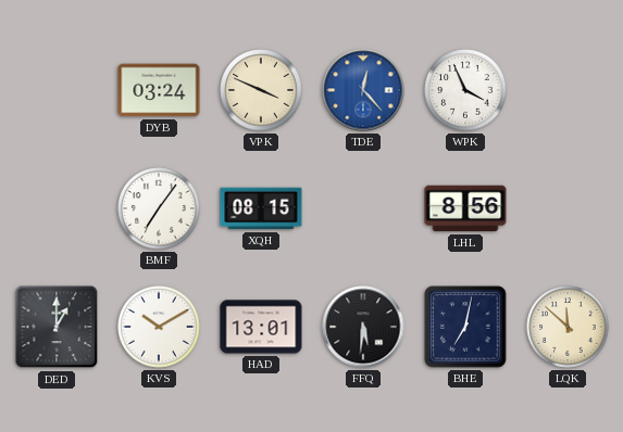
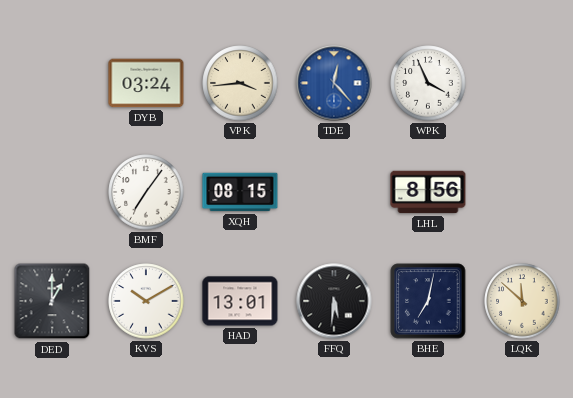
VPK: 3:49 -> 3:44
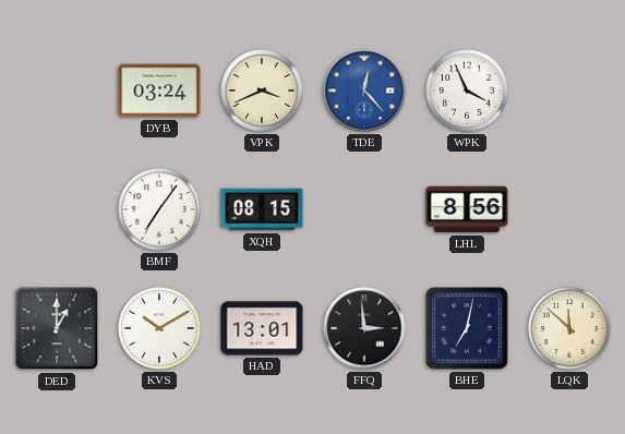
VPK: 3:44 -> 3:41
FFQ: 5:31 -> 2:59
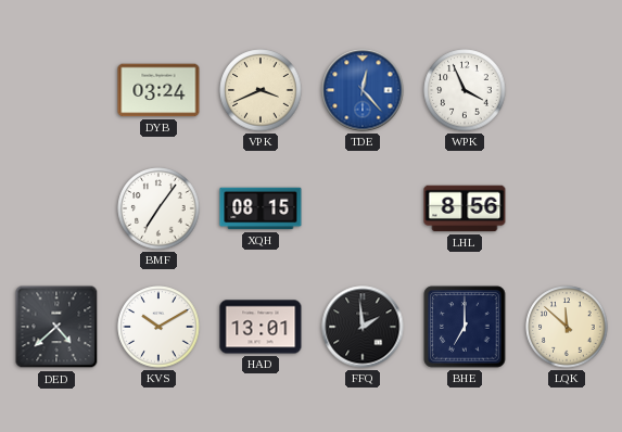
DED: 1:00 -> 4:38
FFQ: 2:59 -> 1:59
BHE: 7:02 -> 7:00
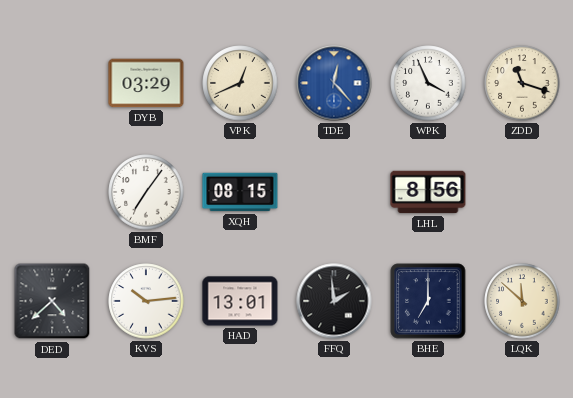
DYB: 03:24 -> 03:29
VPK: 3:41 -> 12:41
ZDD: none -> 11:18
KVS: 10:10 -> 10:14
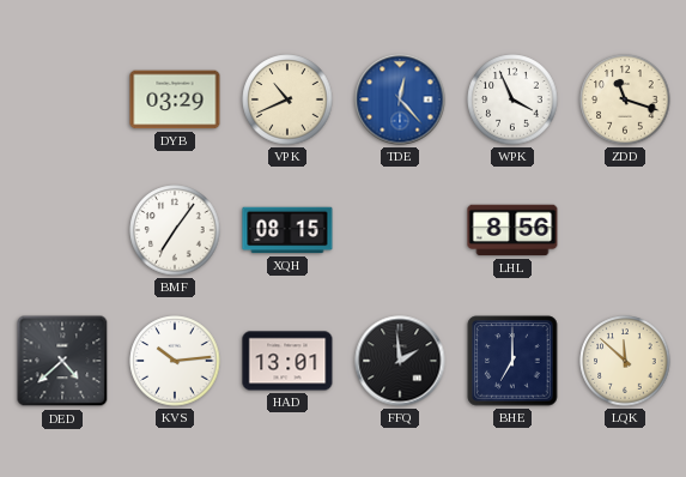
VPK: 12:41 -> 10:41
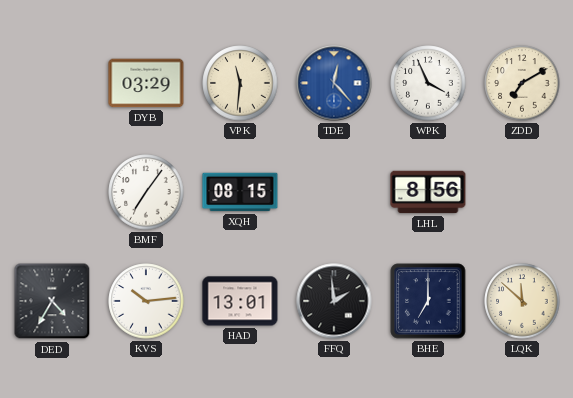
VPK: 10:41 -> 11:31
ZDD: 11:18 -> 7:10
DED: 4:38 -> 4:35
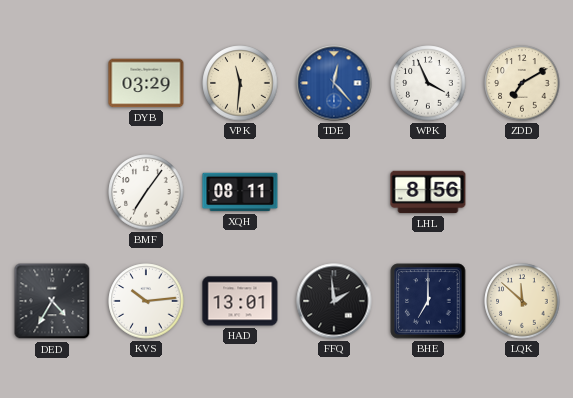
XQH: 08:15 -> 08:11
